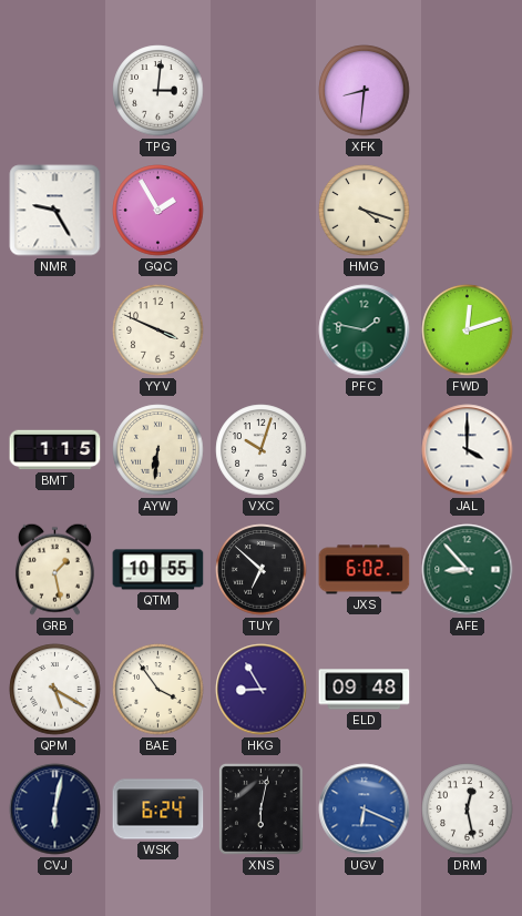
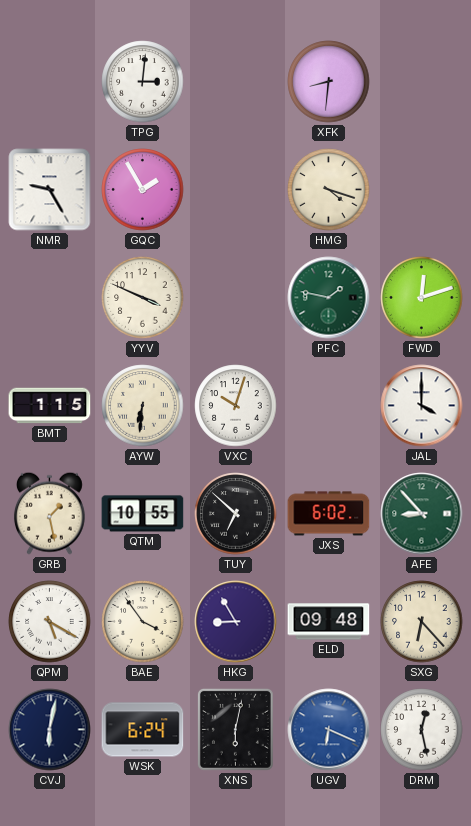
SXG: none -> 6:23
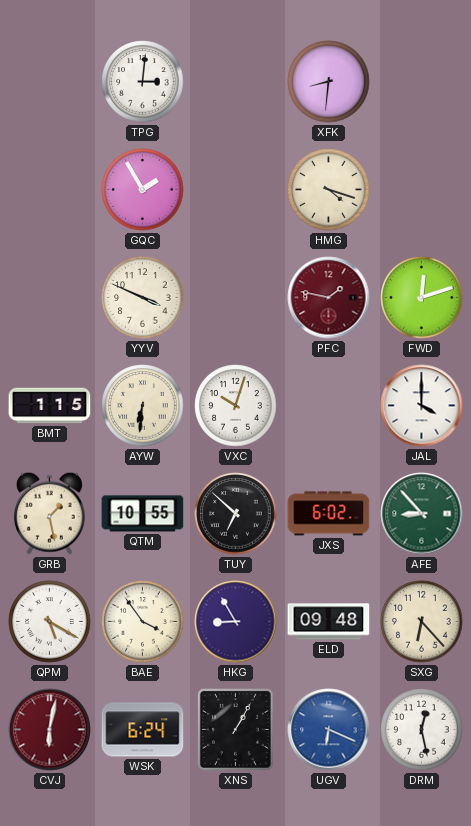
NMR: 9:25 -> none
PFC dial: green -> burgundy
CVJ dial: navy -> burgundy
XNS: 6:02 -> 1:05
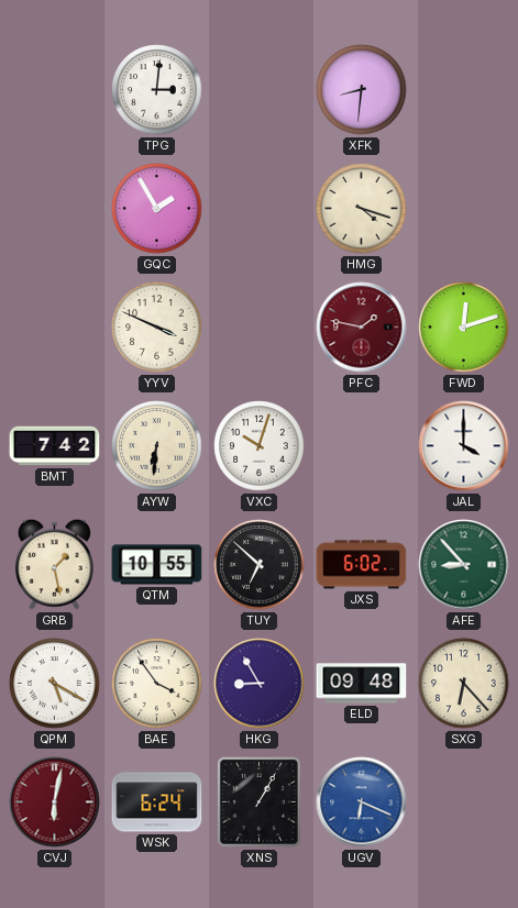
BMT: 1:15 -> 7:42
DRM: 12:28 -> none
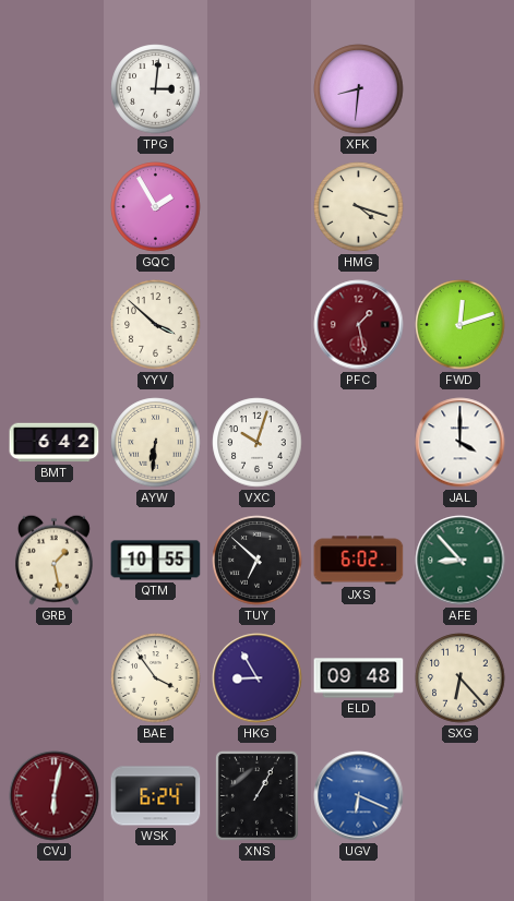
YYV: 3:49 -> 3:52
PFC: 1:47 -> 1:28
BMT: 7:42 -> 6:42
QPM: 5:20 -> none
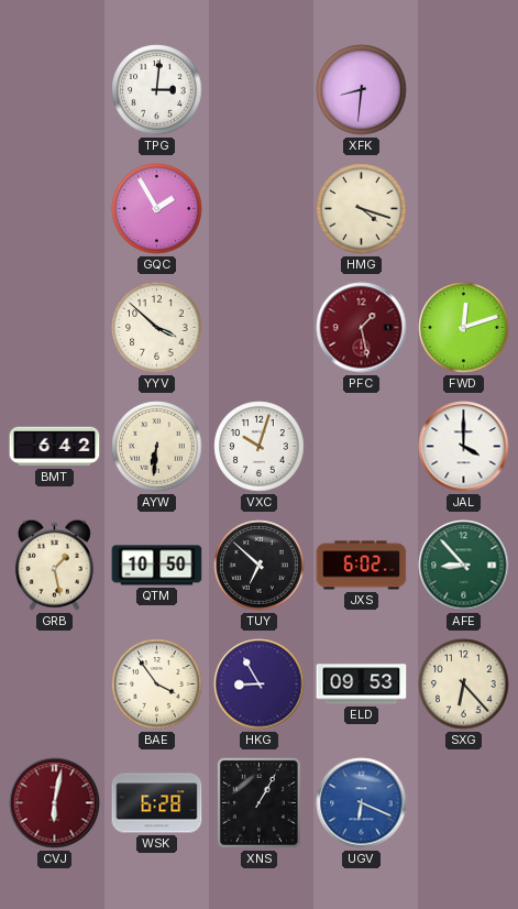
QTM: 10:55 -> 10:50
ELD: 09:48 -> 09:53
WSK: 6:24 -> 6:28
